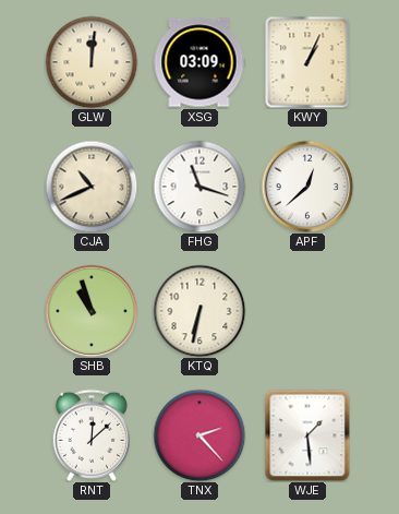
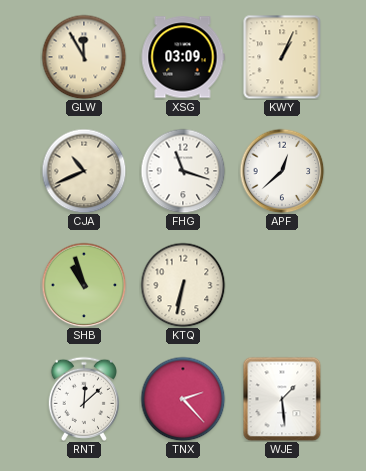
GLW: 12:01 -> 11:55
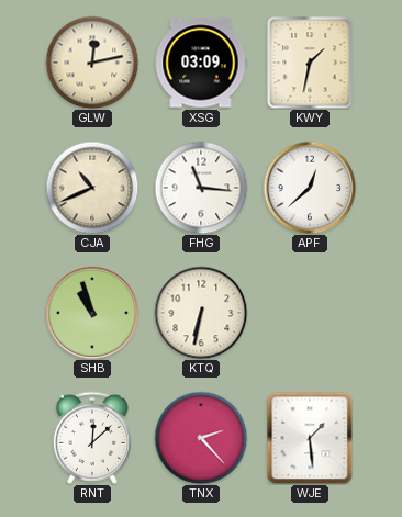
GLW: 11:55 -> 12:13
KWY: 1:04 -> 1:32
FHG: 11:18 -> 11:16
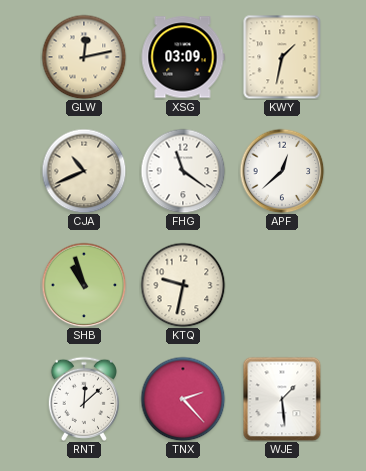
FHG: 11:16 -> 11:21
KTQ: 6:32 -> 9:32
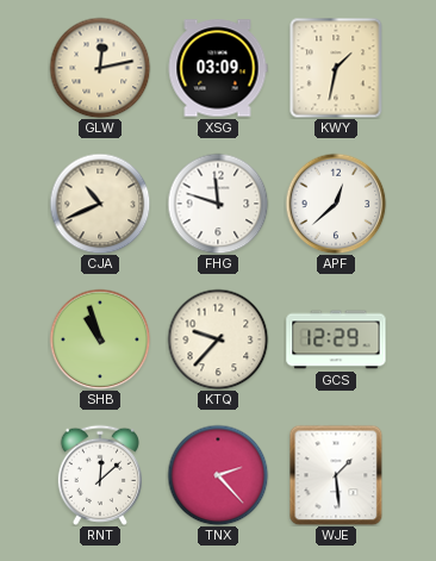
FHG: 11:21 -> 11:48
KTQ: 9:32 -> 9:37
GCS: none -> 12:29
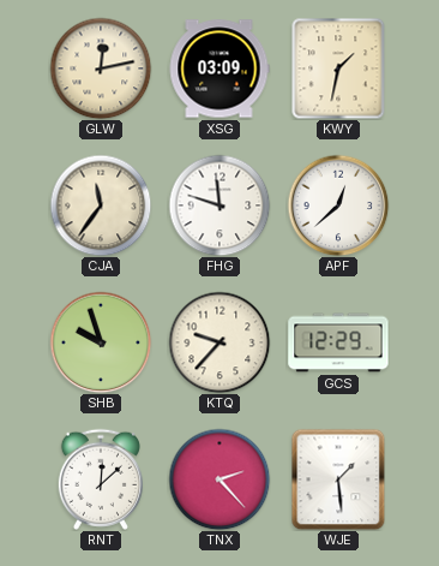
CJA: 10:41 -> 11:36
SHB: 10:57 -> 9:57
